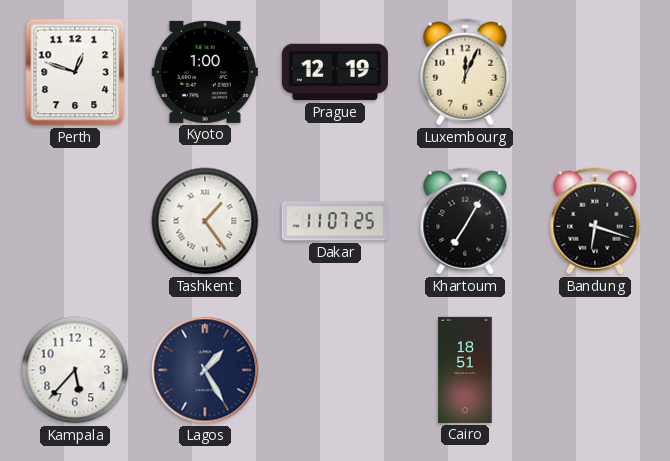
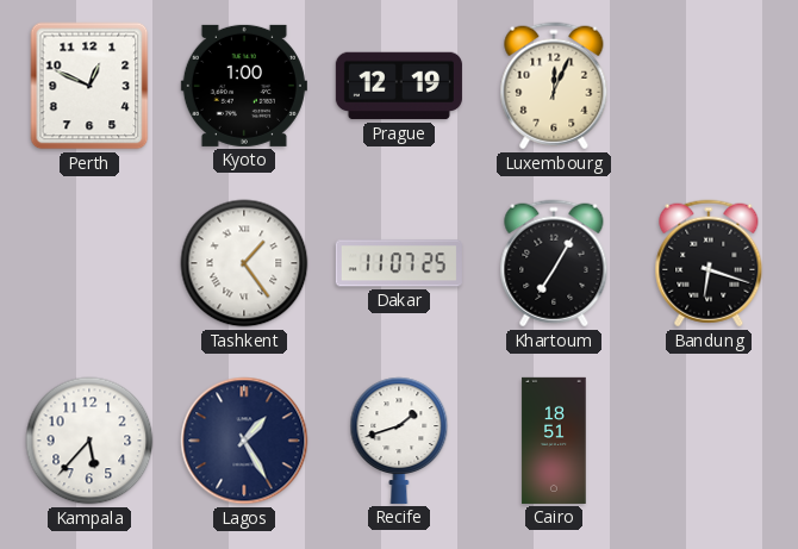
Perth: 12:48 -> 12:49
Recife: none -> 1:42
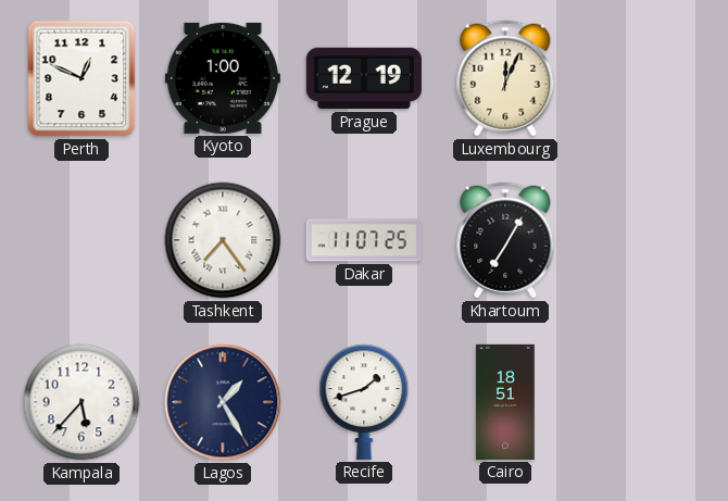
Tashkent: 1:24 -> 7:24
Bandung: 6:18 -> none
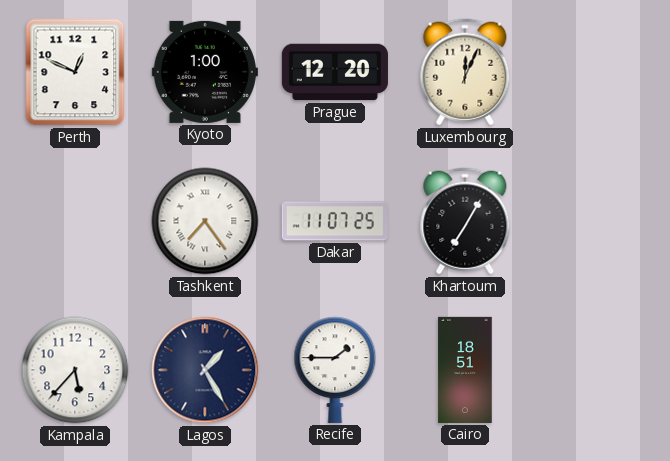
Prague: 12:19 -> 12:20
Recife: 1:42 -> 1:45
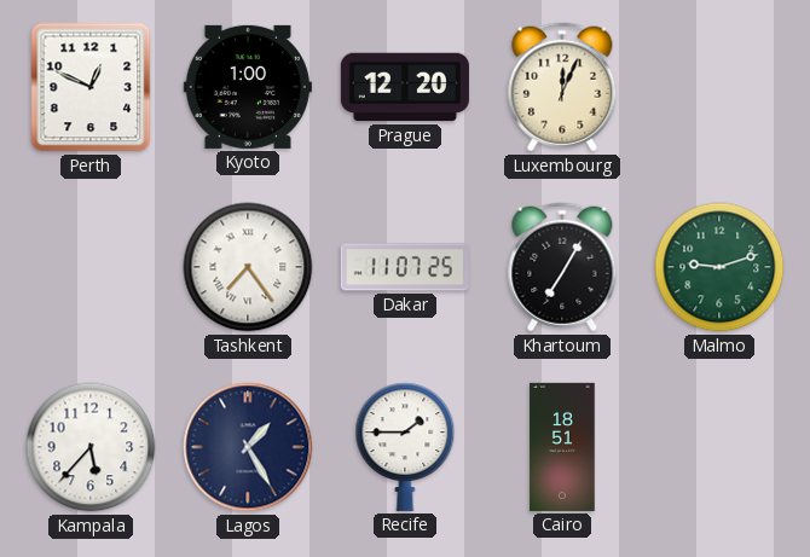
Malmo: none -> 9:12
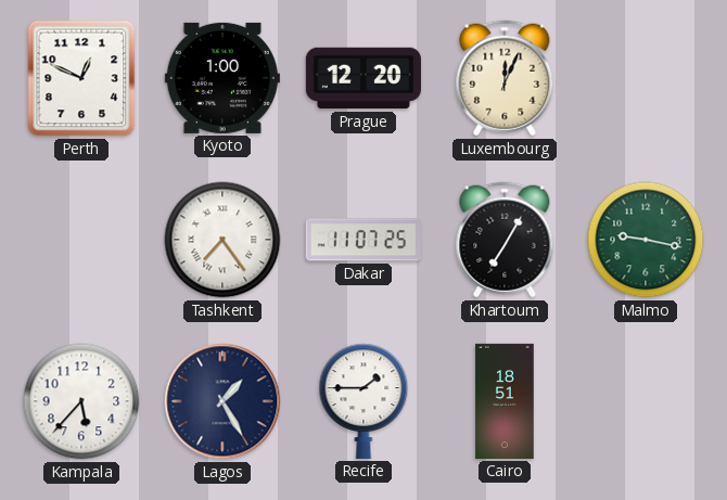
Malmo: 9:12 -> 9:17
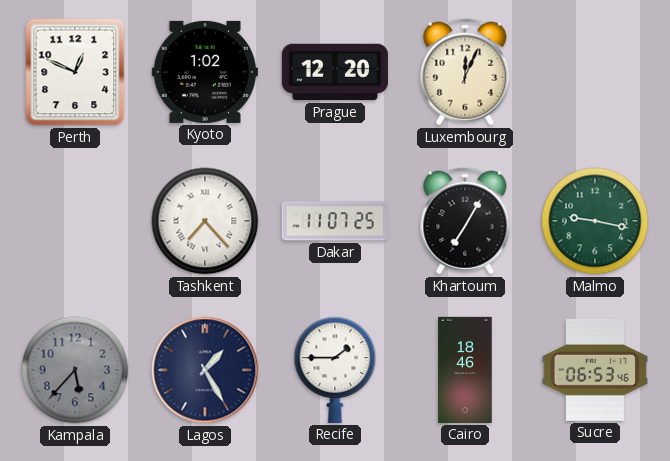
Kyoto: 1:00 -> 1:02
Tashkent: 7:24 -> 7:23
Kampala dial: white -> grey
Cairo: 18:51 -> 18:46
Sucre: none -> 06:53
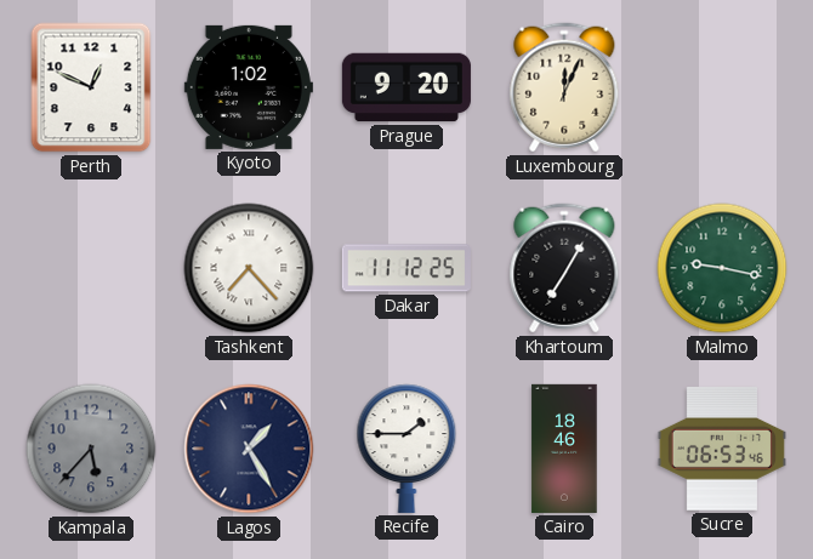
Prague: 12:20 -> 9:20
Dakar: 11:07 -> 11:12
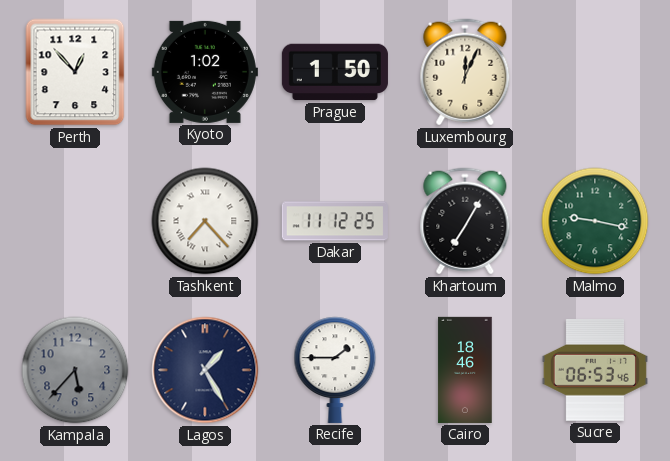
Perth: 12:49 -> 12:53
Prague: 9:20 -> 1:50
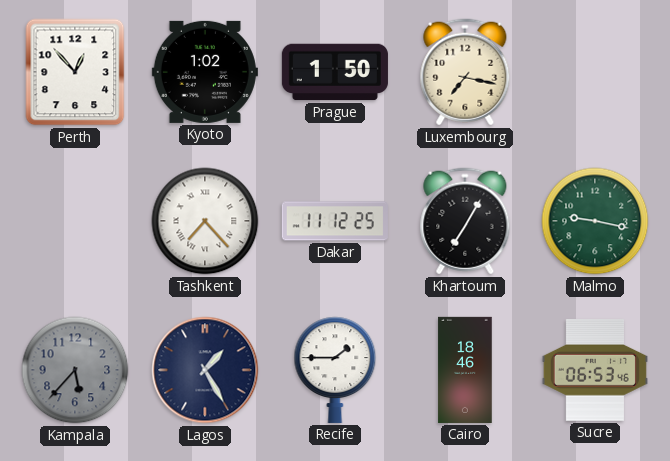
Luxembourg: 12:04 -> 7:17
